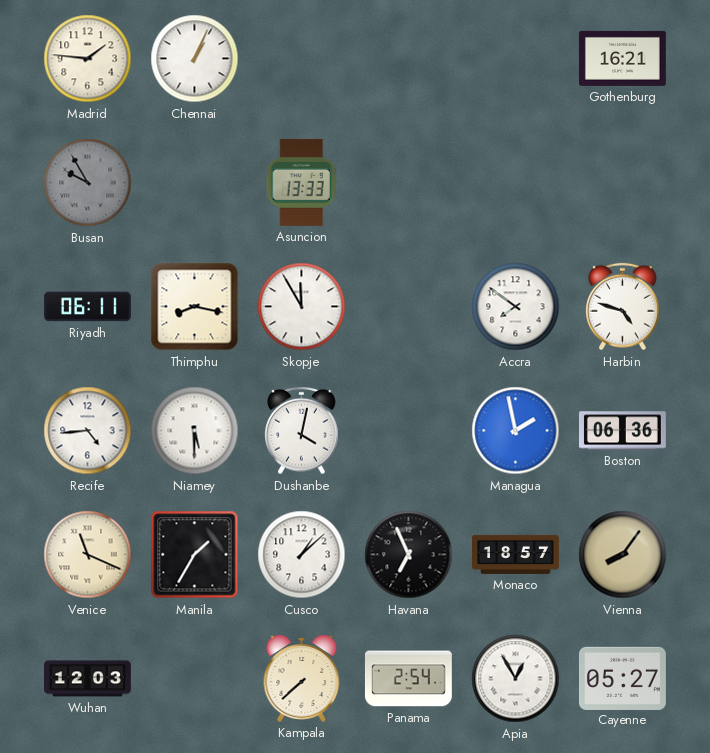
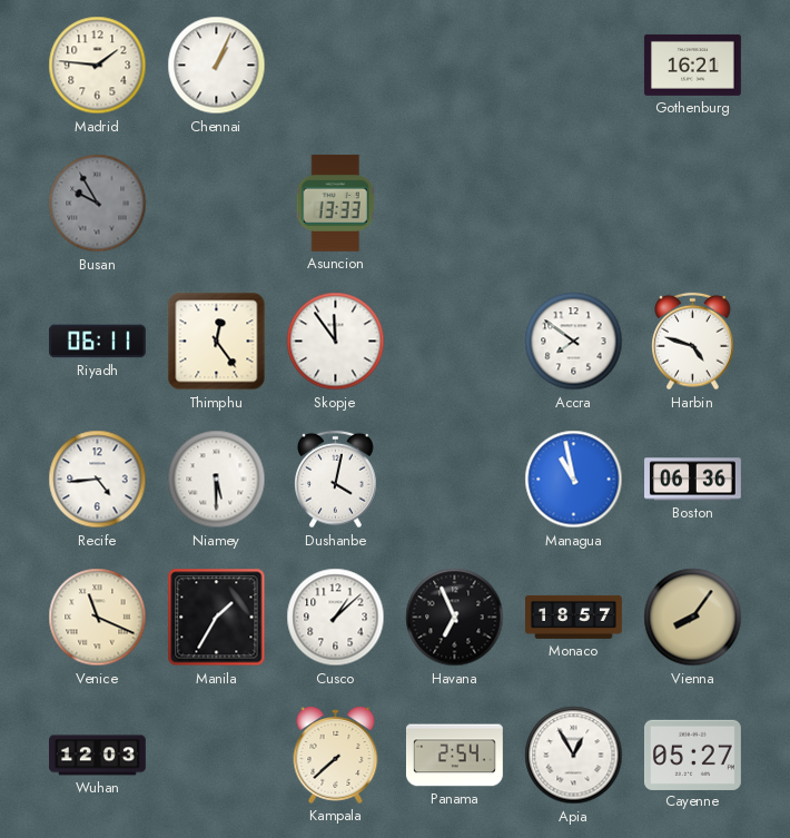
Thimphu: 8:17 -> 12:24
Skopje: 11:55 -> 11:54
Managua: 1:58 -> 10:58
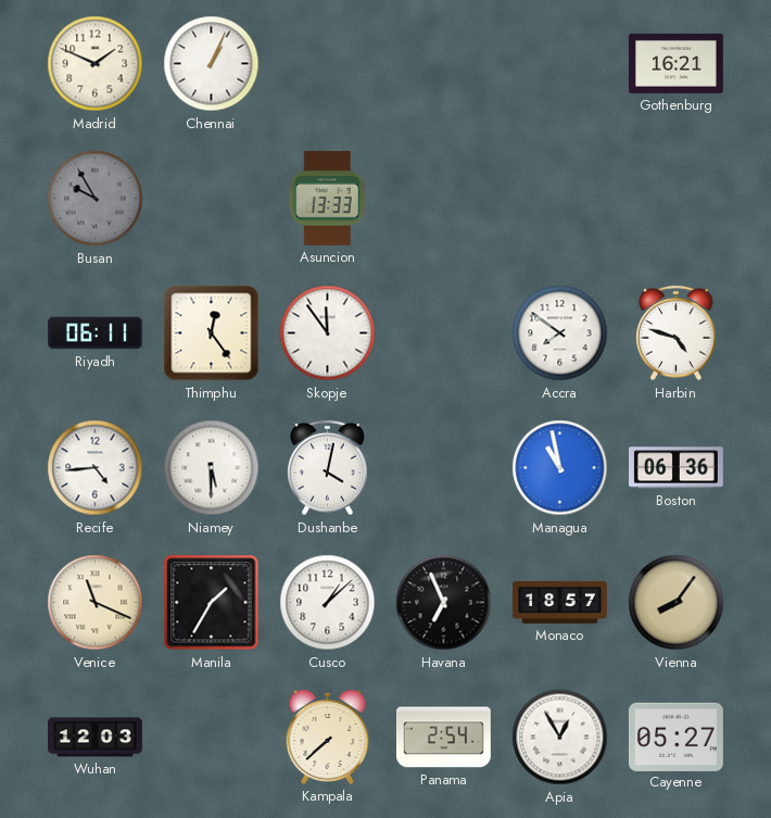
Madrid: 1:46 -> 1:49
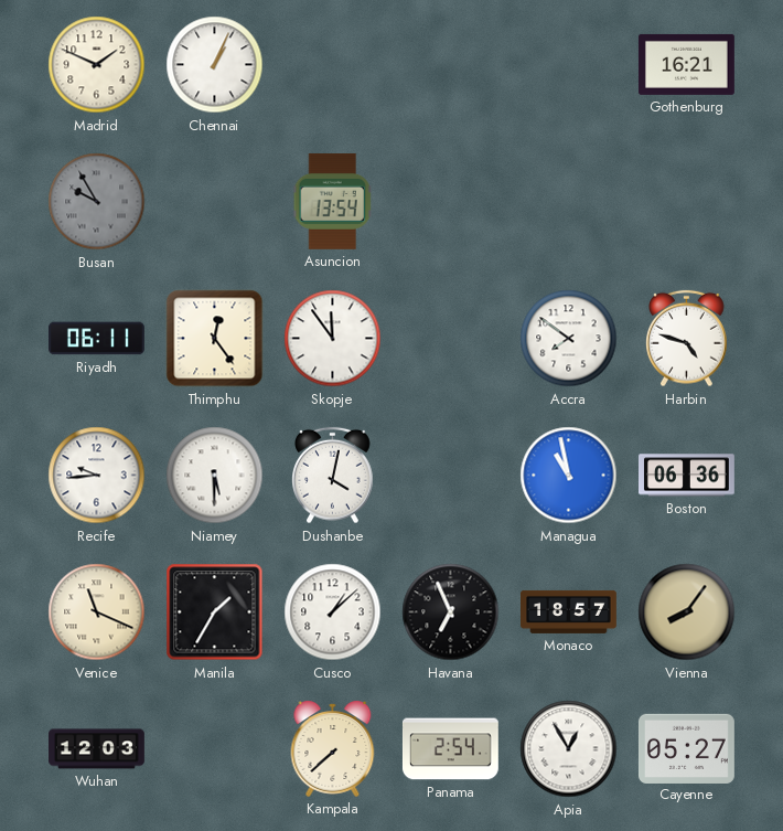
Asuncion: 13:33 -> 13:54
Recife: 4:44 -> 9:44
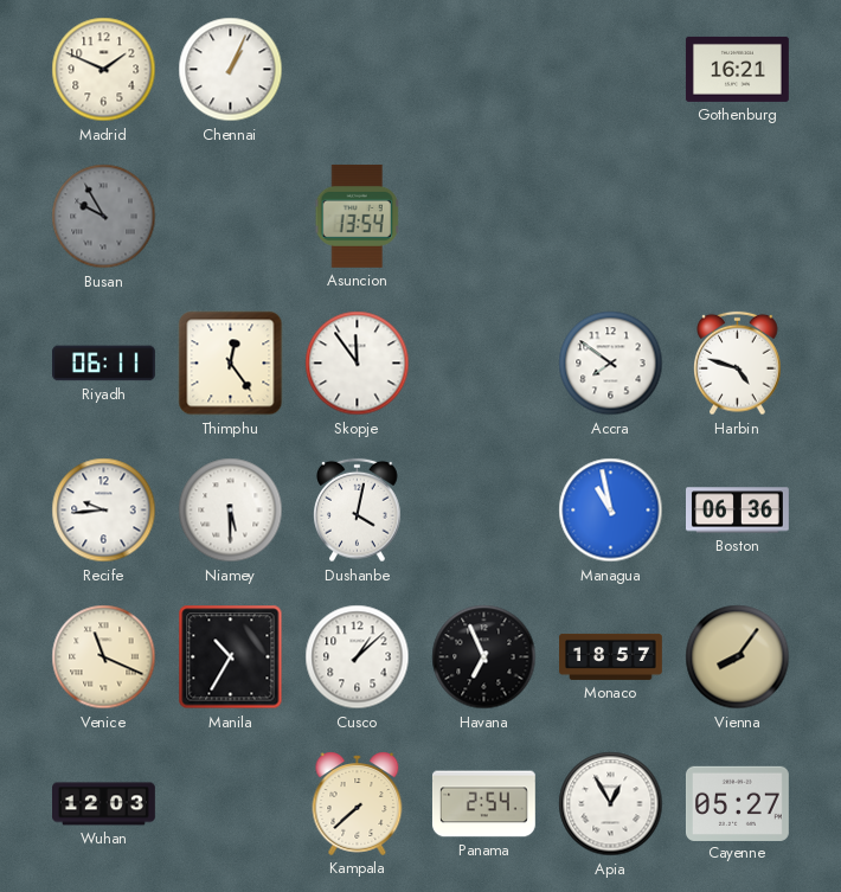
Manila: 1:35 -> 10:35
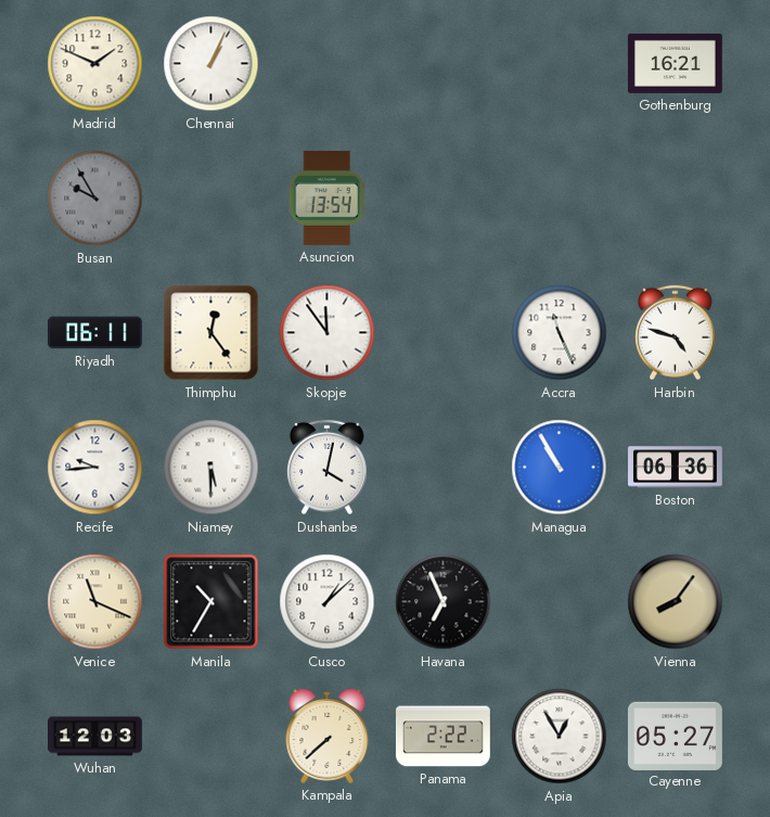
Accra: 7:51 -> 11:26
Managua: 10:58 -> 10:55
Monaco: 18:57 -> none
Panama: 2:54 -> 2:22
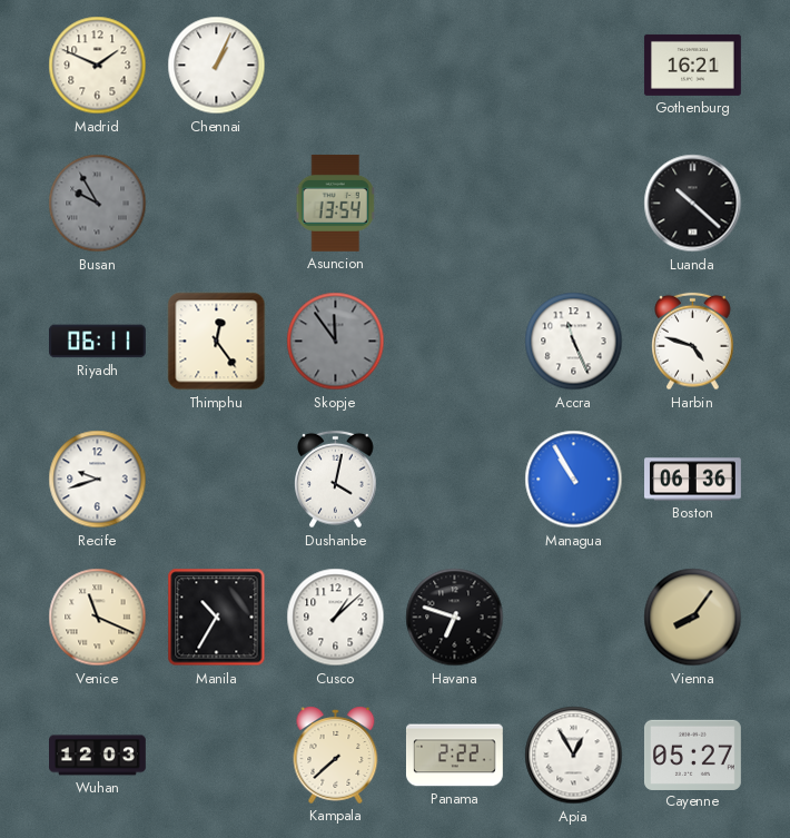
Luanda: none -> 10:22
Skopje dial: white -> grey
Recife: 9:44 -> 9:42
Niamey: 5:30 -> none
Havana: 6:56 -> 6:48
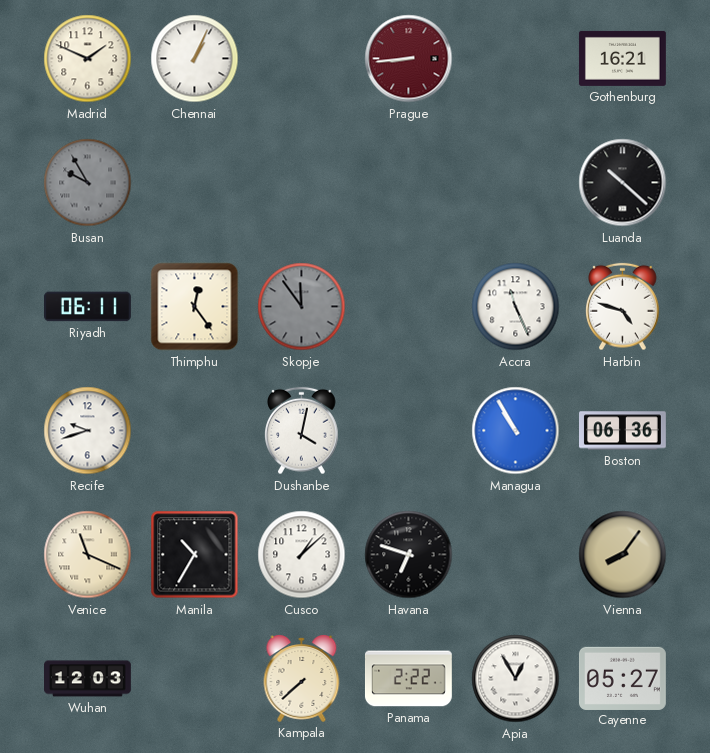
Prague: none -> 8:44
Asuncion: 13:54 -> none
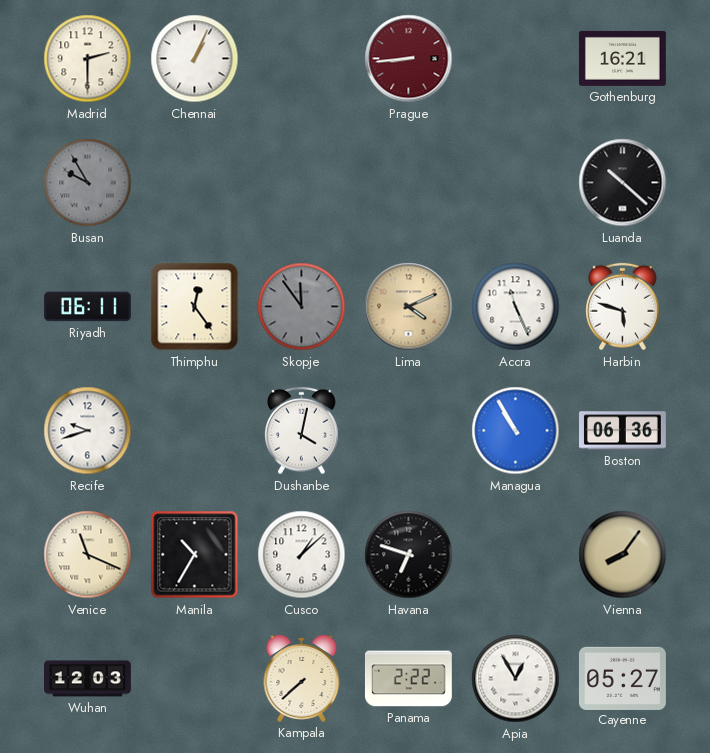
Madrid: 1:49 -> 2:30
Lima: none -> 4:11
Harbin: 4:48 -> 5:48
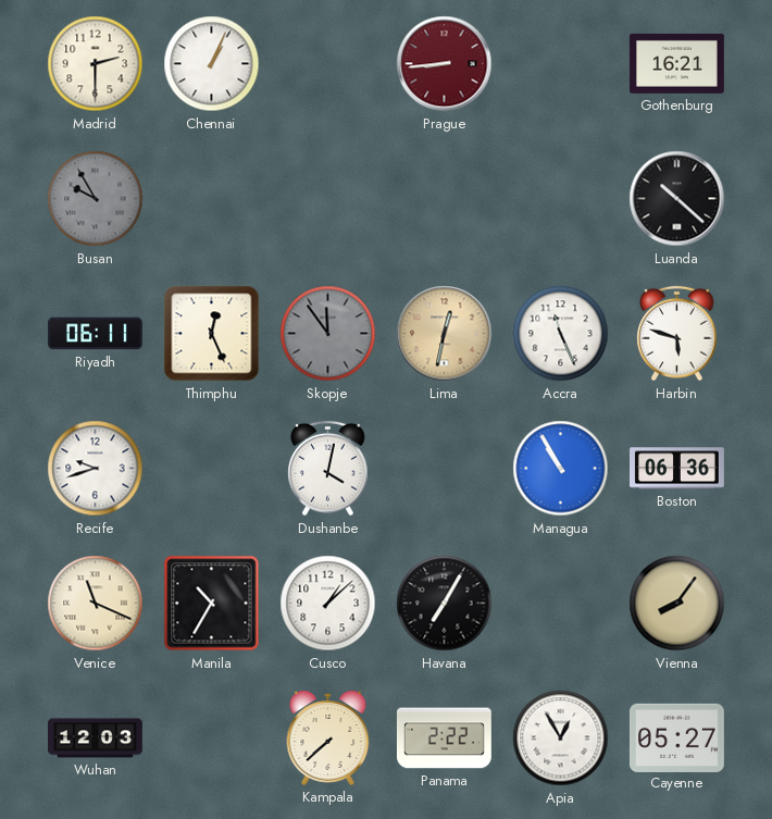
Thimphu: 12:24 -> 12:26
Lima: 4:11 -> 12:32
Havana: 6:48 -> 7:05
